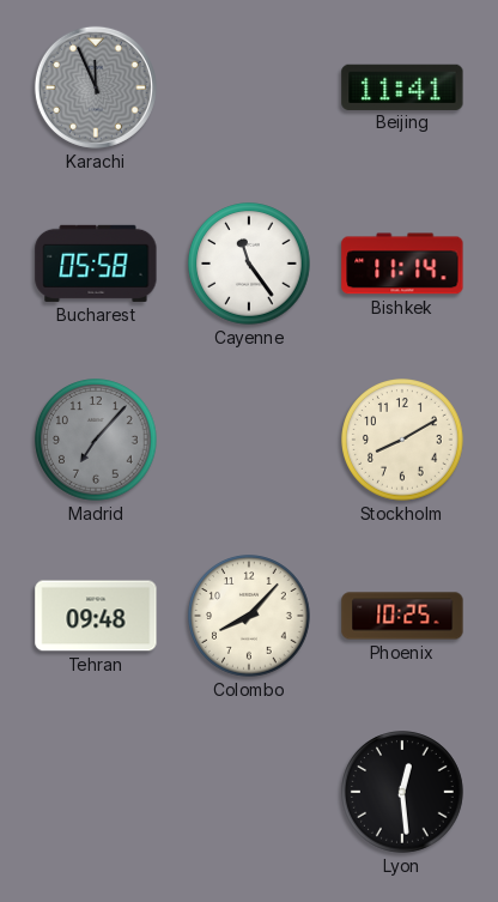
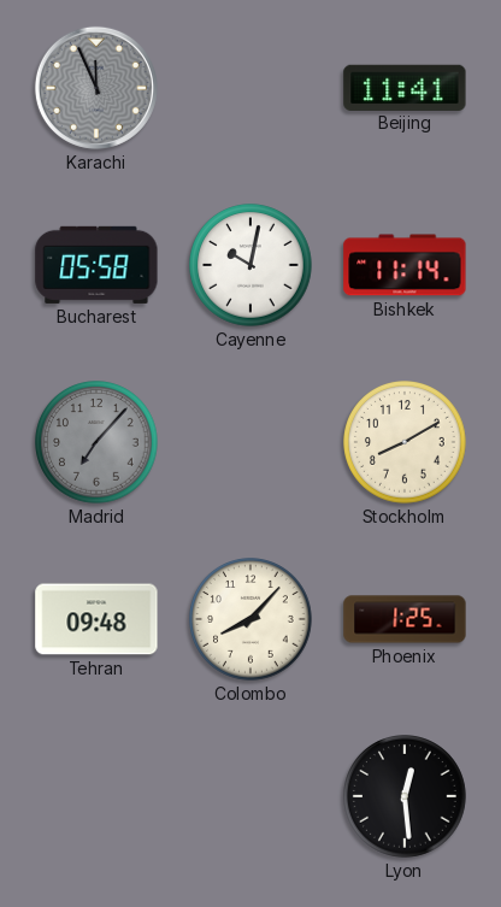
Cayenne: 11:24 -> 10:02
Phoenix: 10:25 -> 1:25
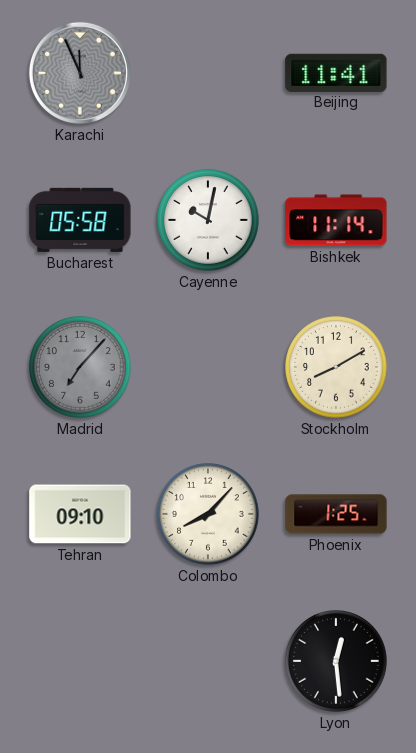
Tehran: 09:48 -> 09:10
